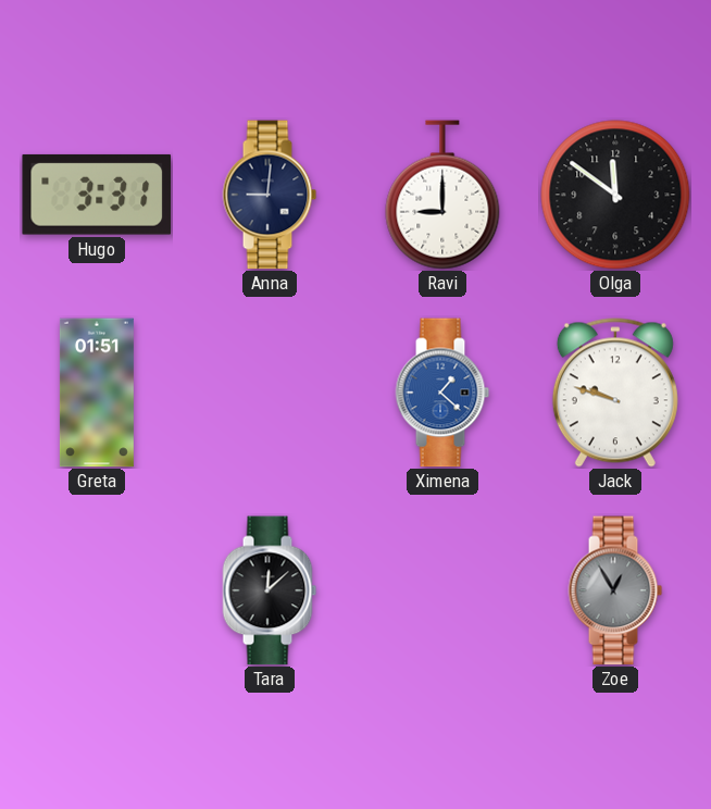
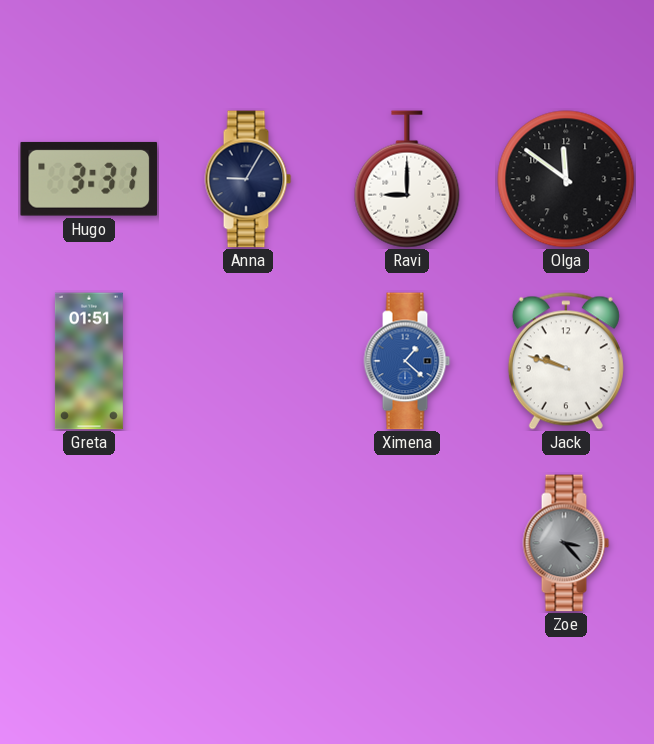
Anna: 9:01 -> 9:05
Tara: 12:08 -> none
Zoe: 12:55 -> 3:23
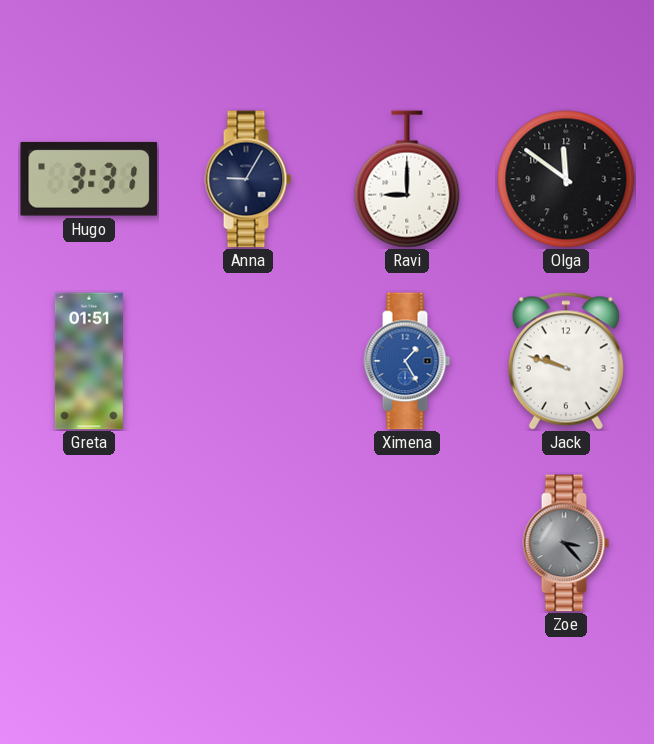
Ximena: 1:22 -> 1:25
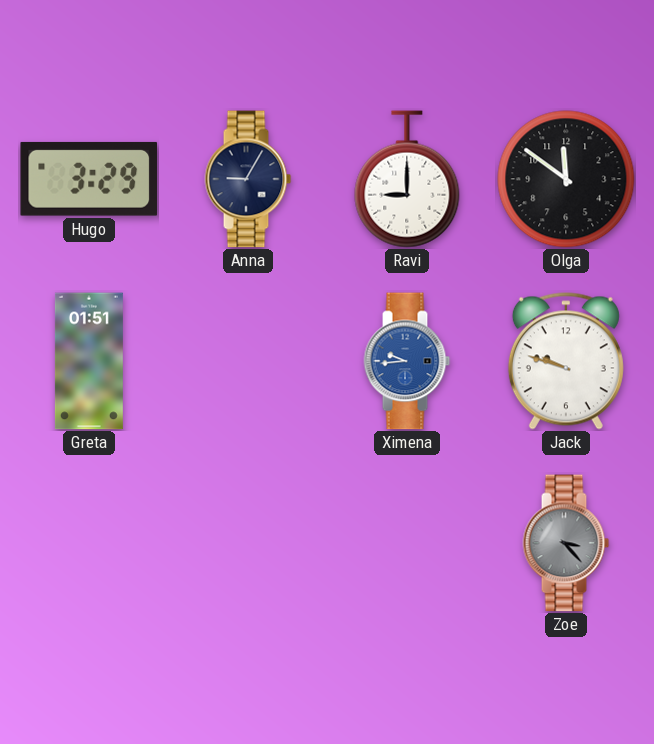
Hugo: 3:31 -> 3:29
Ximena: 1:25 -> 9:44
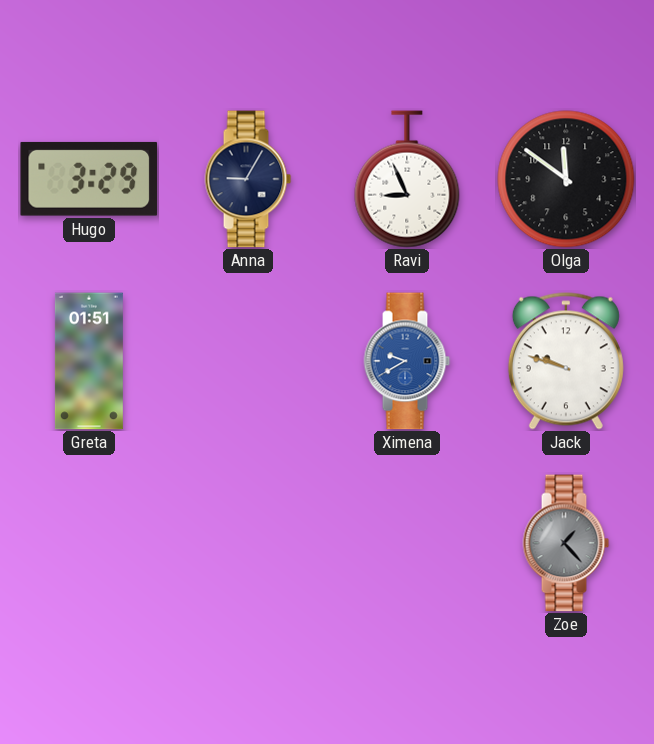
Ravi: 9:00 -> 8:56
Ximena: 9:44 -> 9:40
Zoe: 3:23 -> 1:23
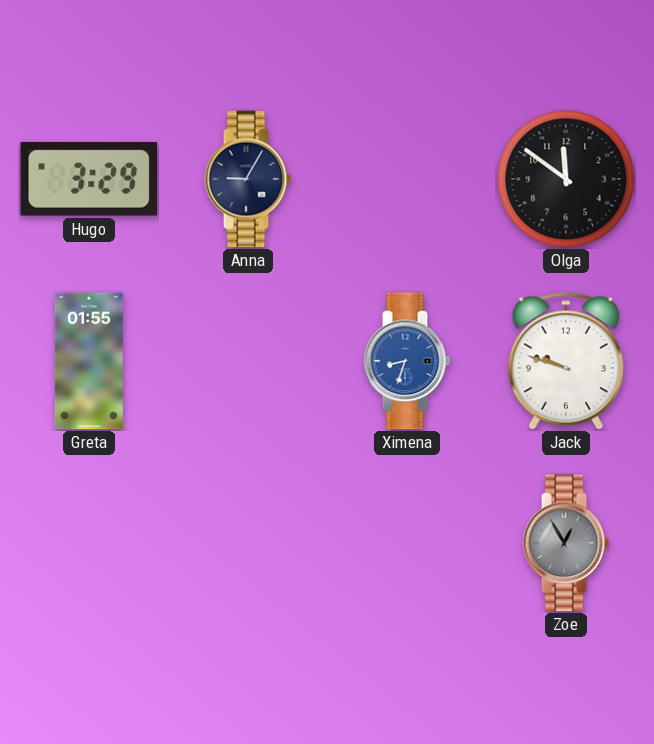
Ravi: 8:56 -> none
Greta: 01:51 -> 01:55
Ximena: 9:40 -> 8:33
Zoe: 1:23 -> 12:55
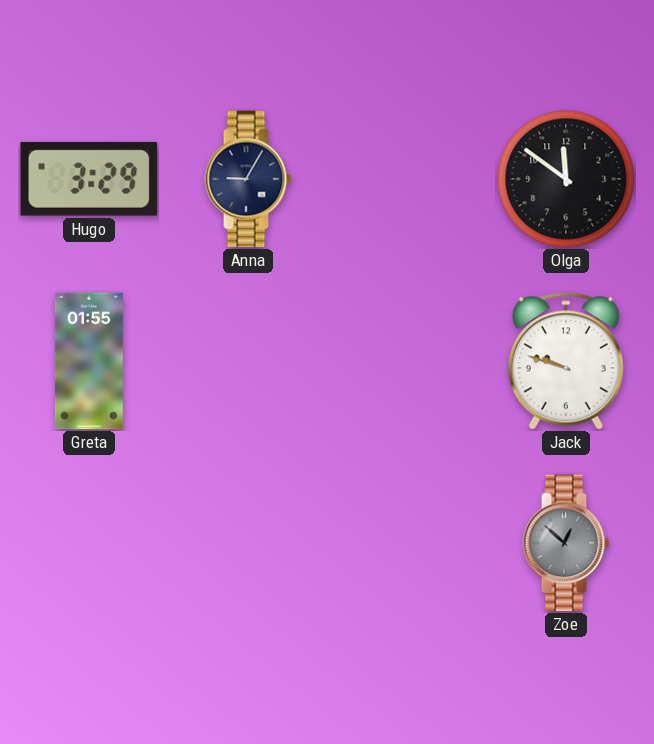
Ximena: 8:33 -> none
Zoe: 12:55 -> 12:52
